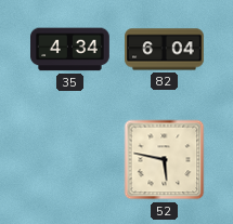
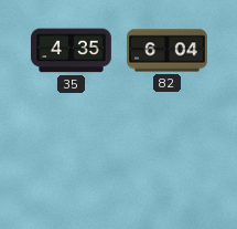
35: 4:34 -> 4:35
52: 5:47 -> none
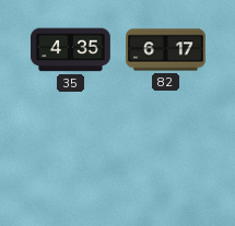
82: 6:04 -> 6:17
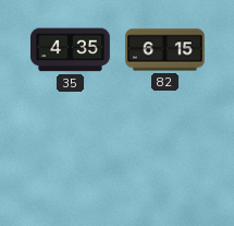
82: 6:17 -> 6:15
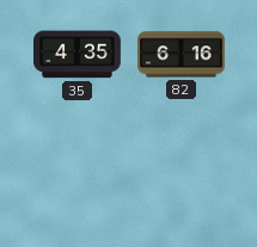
82: 6:15 -> 6:16
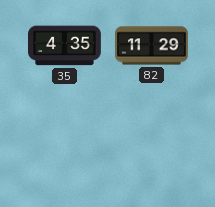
82: 6:16 -> 11:29
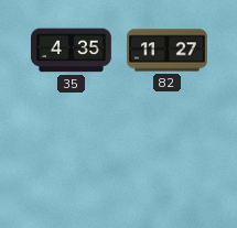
82: 11:29 -> 11:27
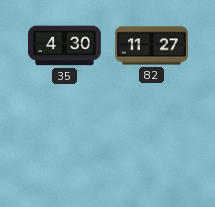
35: 4:35 -> 4:30
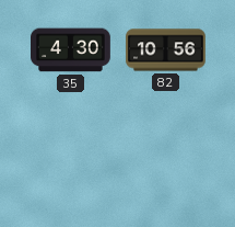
82: 11:27 -> 10:56
